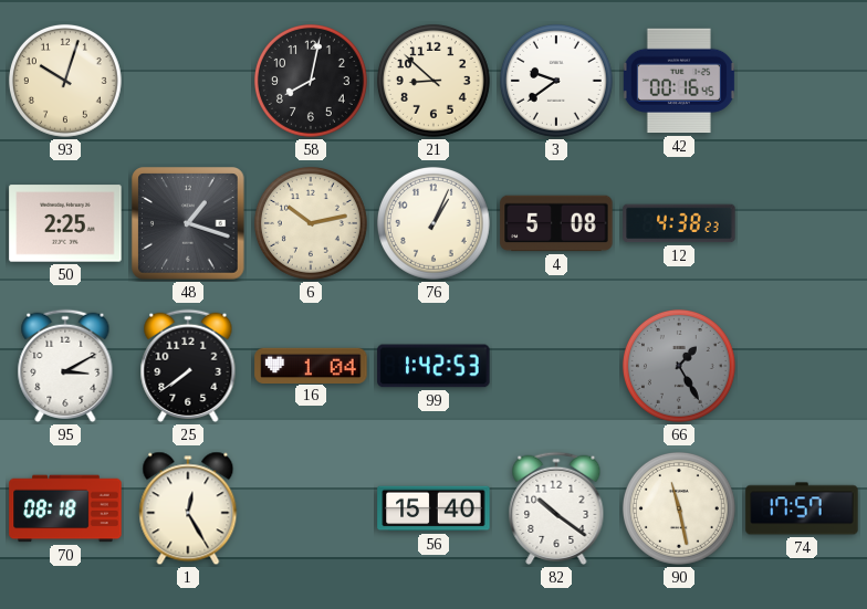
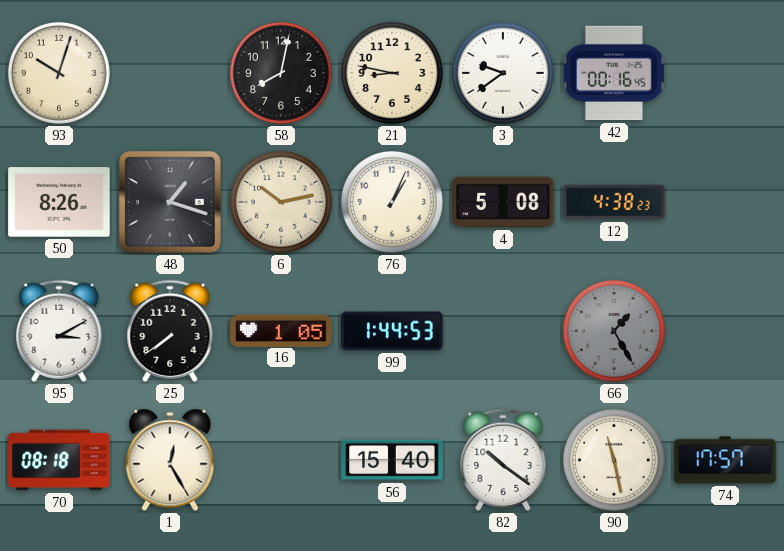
21: 8:52 -> 8:47
50: 2:25 -> 8:26
16: 1:04 -> 1:05
99: 1:42 -> 1:44
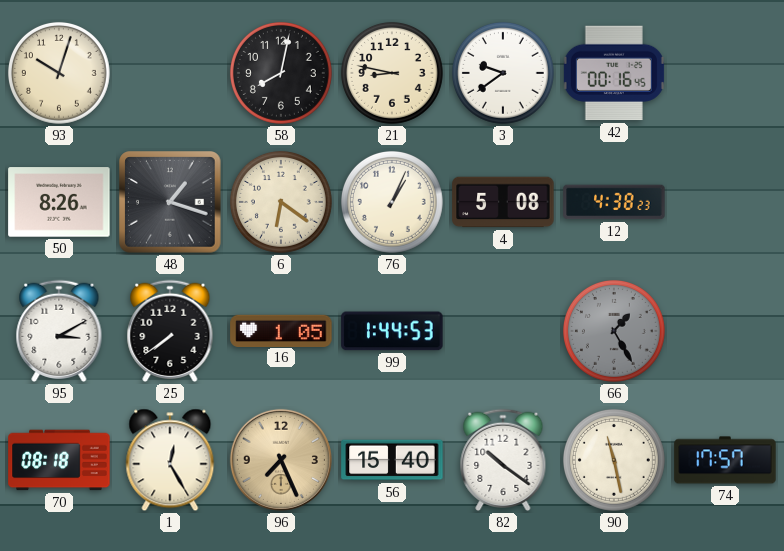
6: 10:13 -> 6:21
96: none -> 7:26
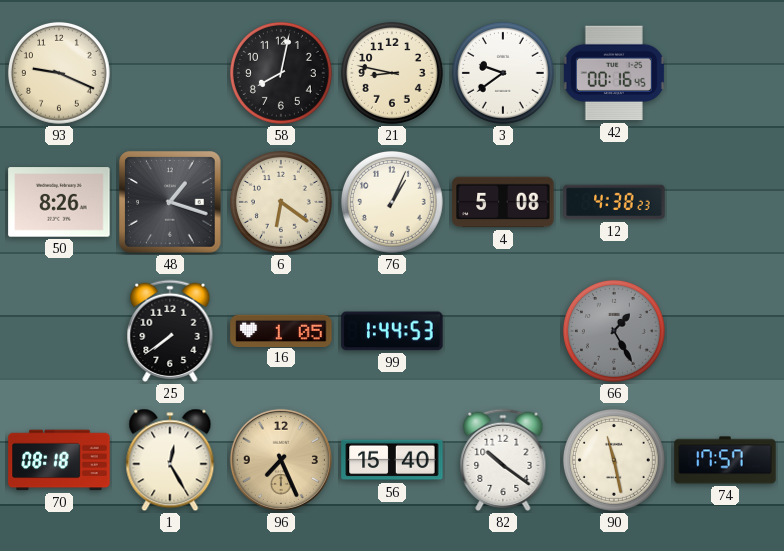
93: 10:03 -> 9:19
95: 3:10 -> none
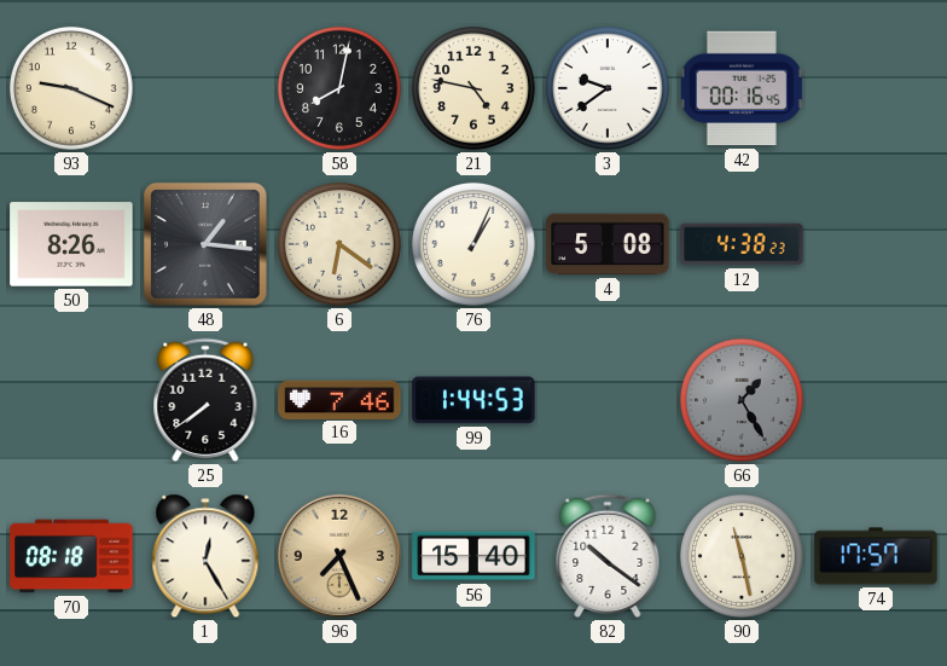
21: 8:47 -> 4:47
48: 1:18 -> 1:16
16: 1:05 -> 7:46
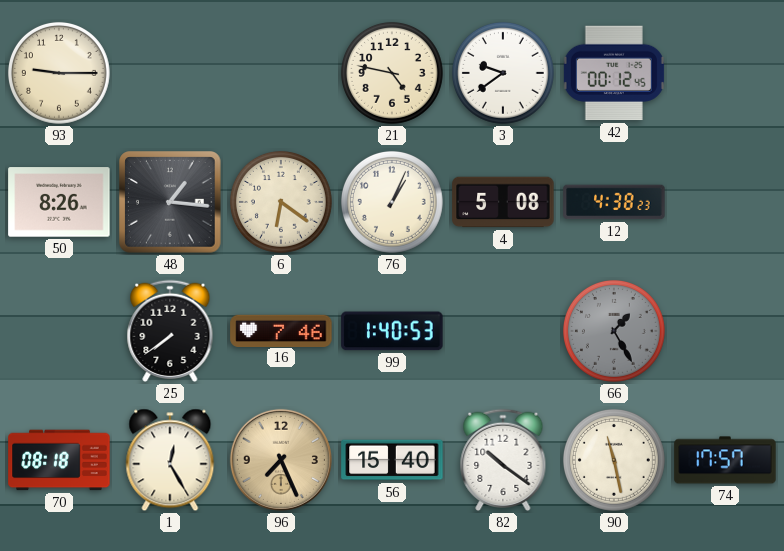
93: 9:19 -> 9:15
58: 8:02 -> none
42: 00:16 -> 00:12
99: 1:44 -> 1:40
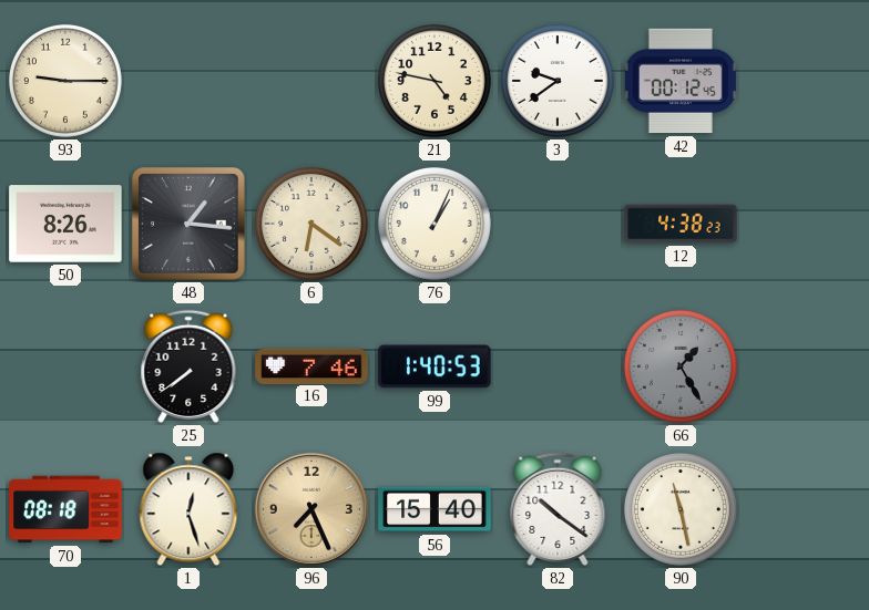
4: 5:08 -> none
1: 12:25 -> 12:27
74: 17:57 -> none
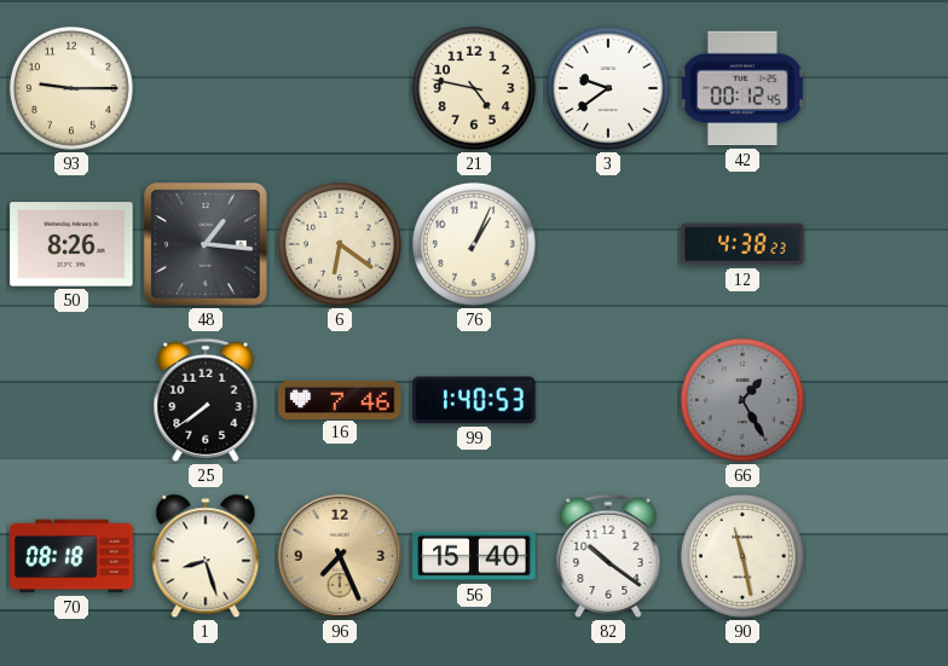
1: 12:27 -> 8:27
